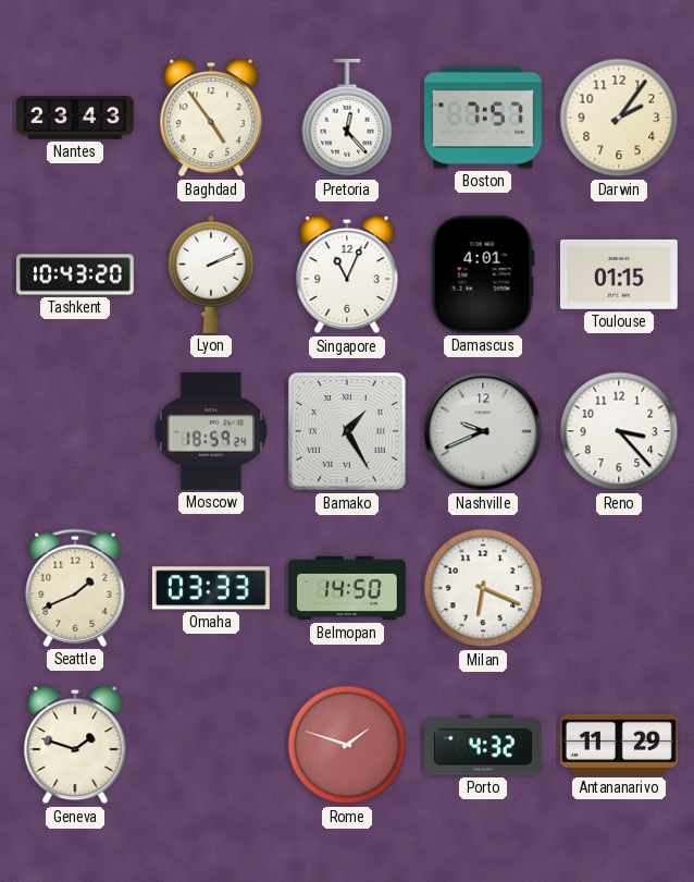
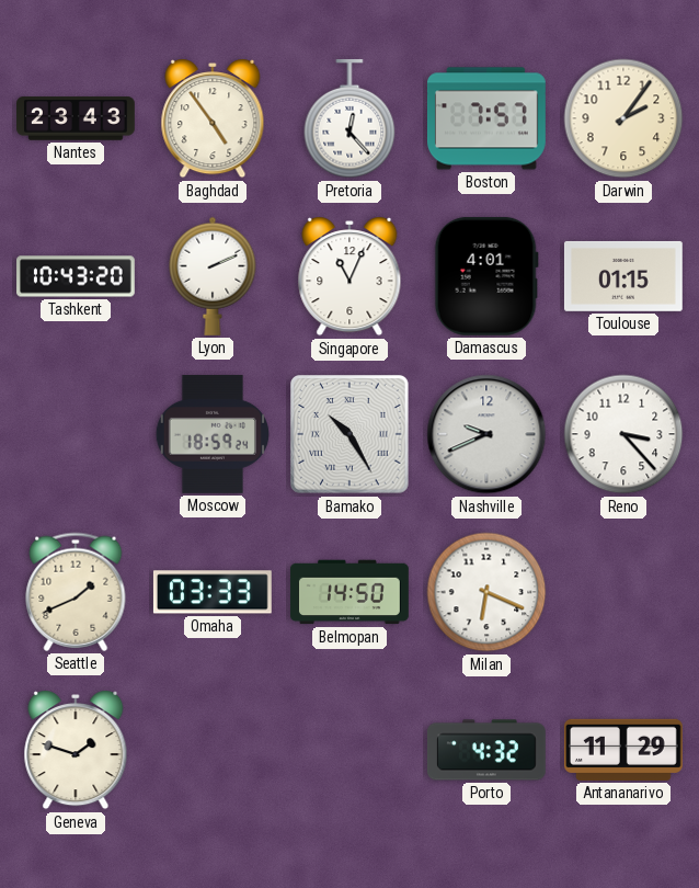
Bamako: 1:25 -> 10:25
Rome: 1:48 -> none
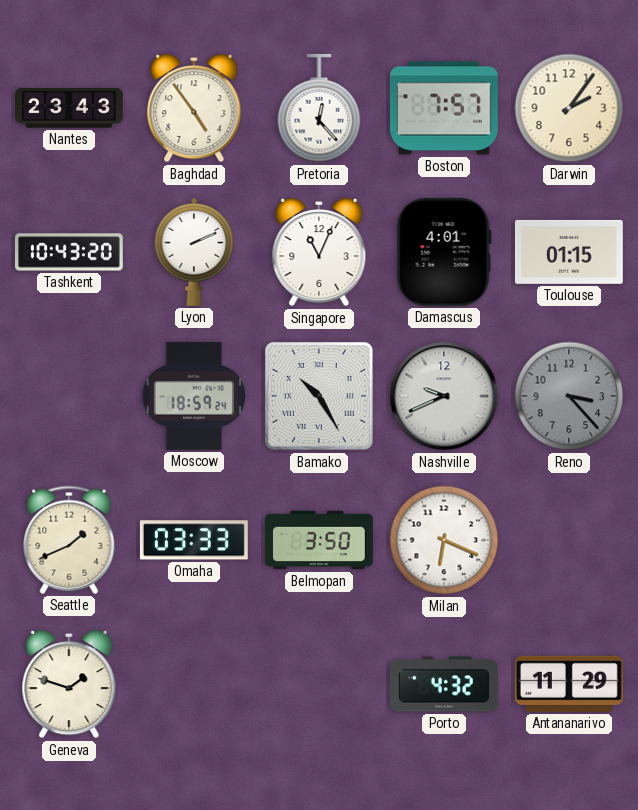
Reno dial: white -> grey
Belmopan: 14:50 -> 3:50
